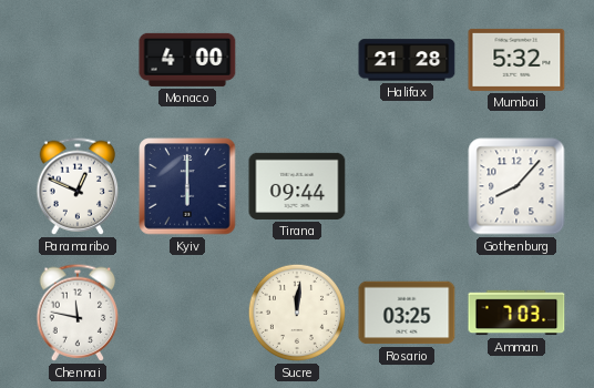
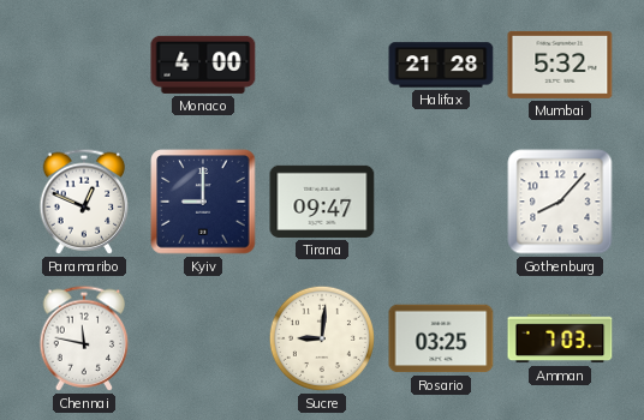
Kyiv: 6:00 -> 9:00
Tirana: 09:44 -> 09:47
Sucre: 12:01 -> 9:01
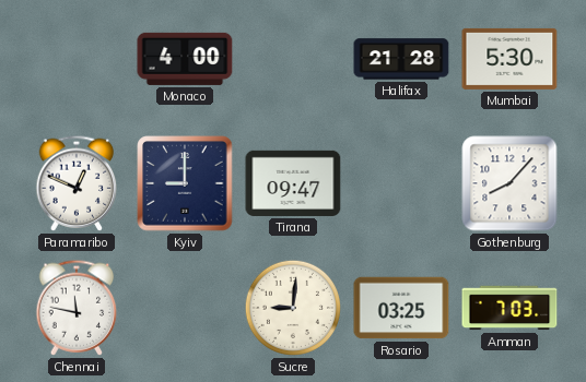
Mumbai: 5:32 -> 5:30
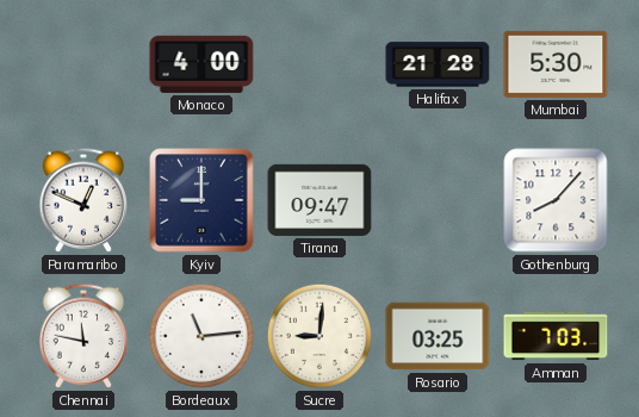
Bordeaux: none -> 11:14
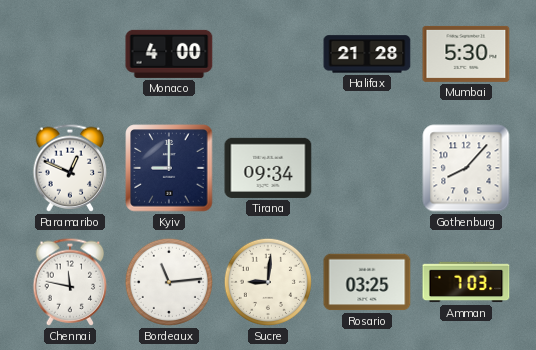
Tirana: 09:47 -> 09:34
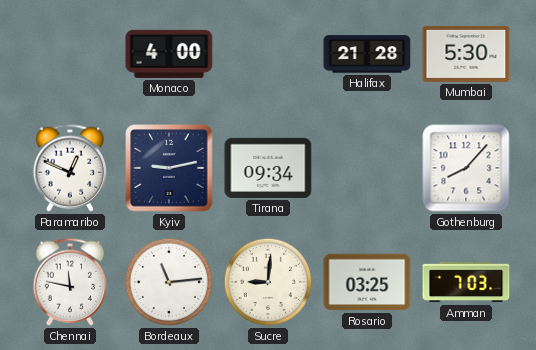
Kyiv: 9:00 -> 9:13
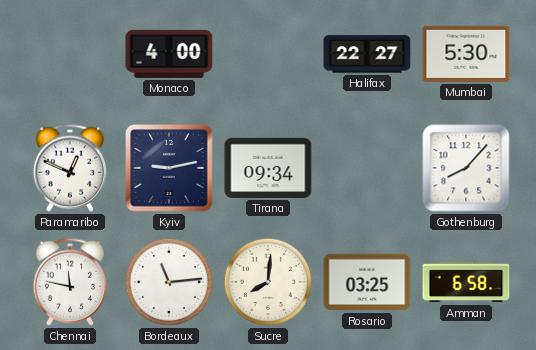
Halifax: 21:28 -> 22:27
Sucre: 9:01 -> 8:01
Amman: 7:03 -> 6:58
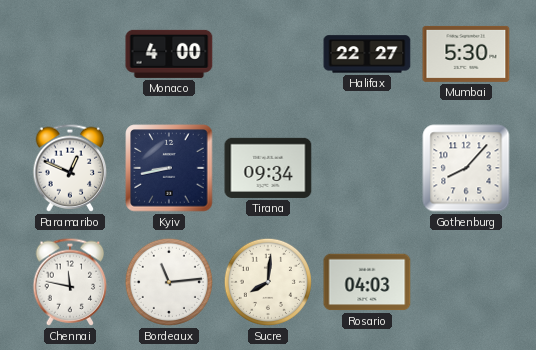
Kyiv: 9:13 -> 8:43
Rosario: 03:25 -> 04:03
Amman: 6:58 -> none
